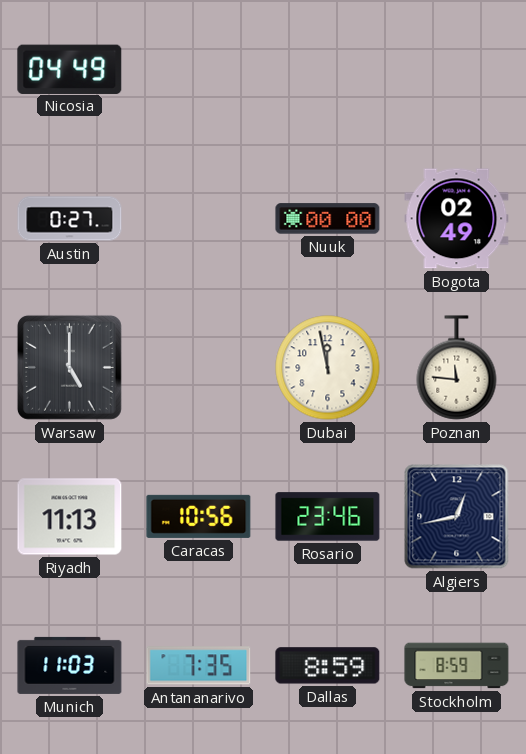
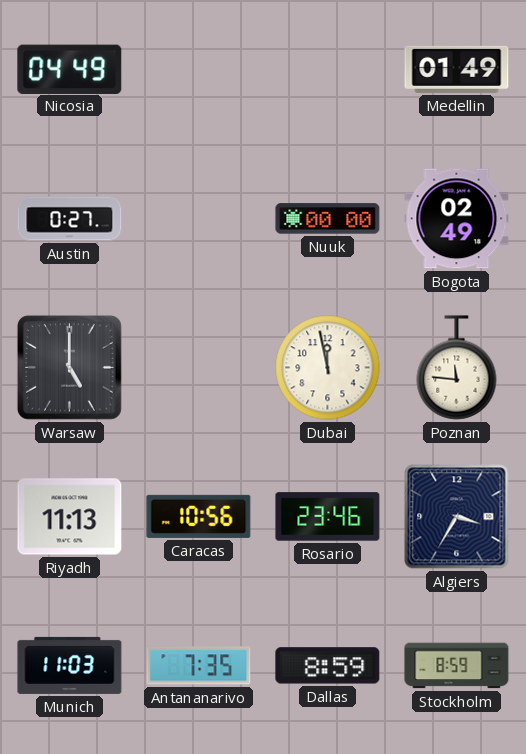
Medellin: none -> 01:49
Algiers: 12:43 -> 3:35
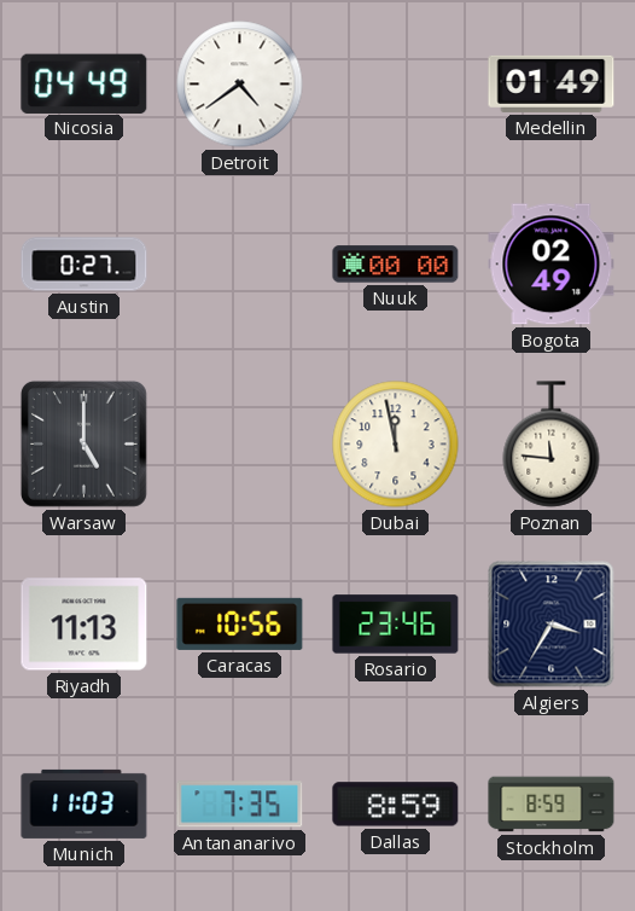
Detroit: none -> 4:39
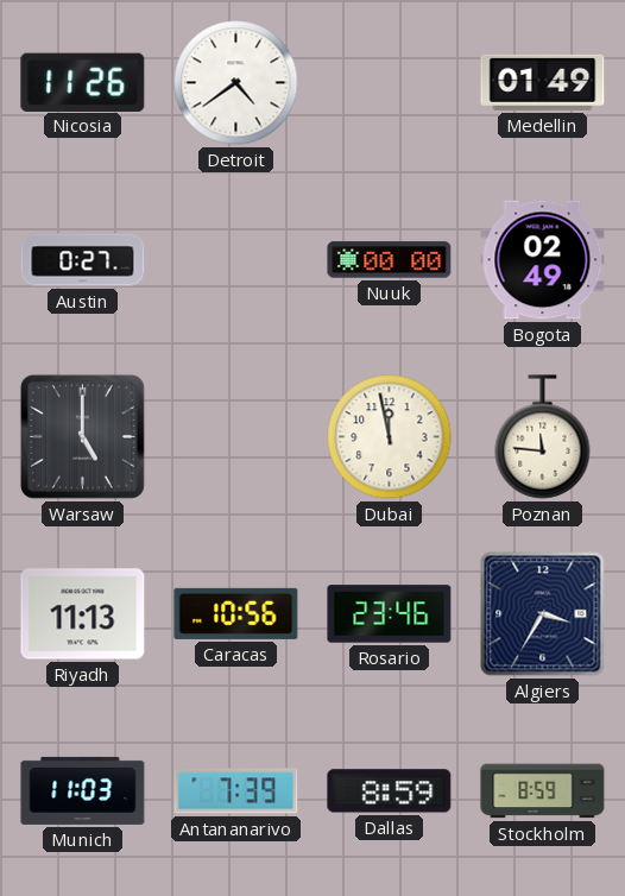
Nicosia: 04:49 -> 11:26
Antananarivo: 7:35 -> 7:39
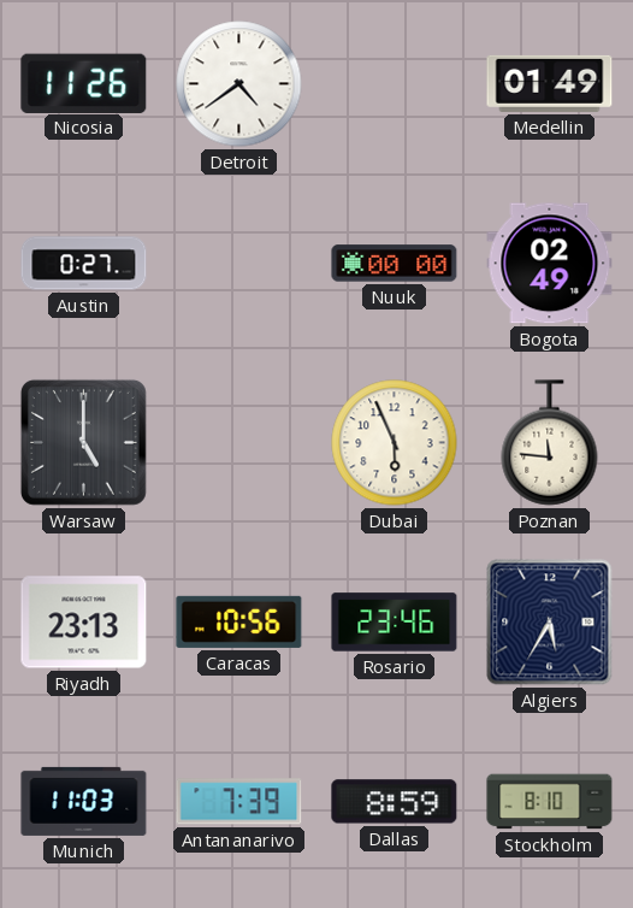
Dubai: 11:58 -> 5:56
Riyadh: 11:13 -> 23:13
Algiers: 3:35 -> 5:35
Stockholm: 8:59 -> 8:10
